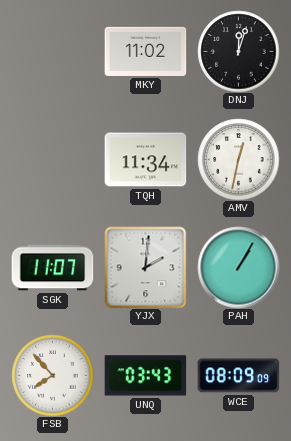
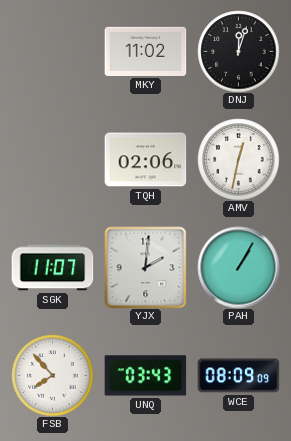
TQH: 11:34 -> 02:06
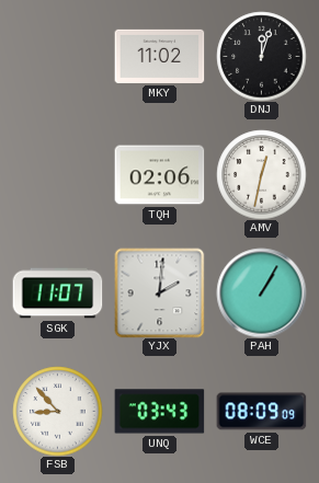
FSB: 7:53 -> 8:53
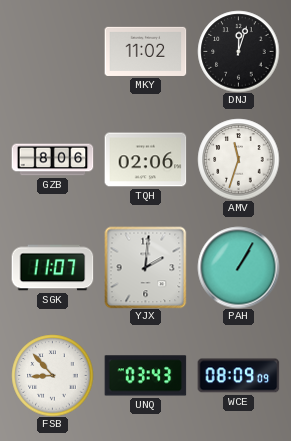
GZB: none -> 8:06
AMV: 12:32 -> 11:33
